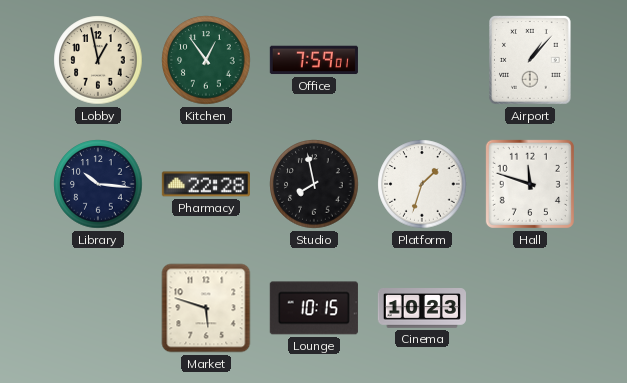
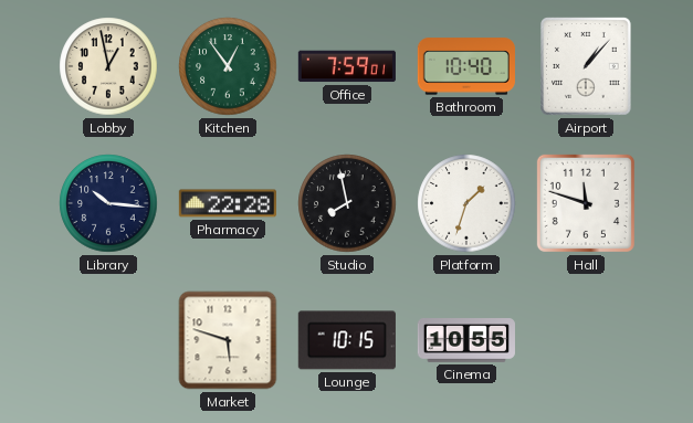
Bathroom: none -> 10:40
Cinema: 10:23 -> 10:55
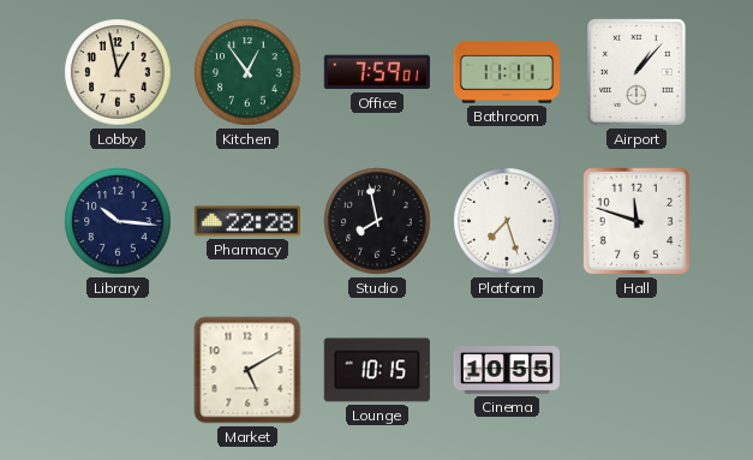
Bathroom: 10:40 -> 11:11
Platform: 1:33 -> 7:27
Market: 5:48 -> 5:10
